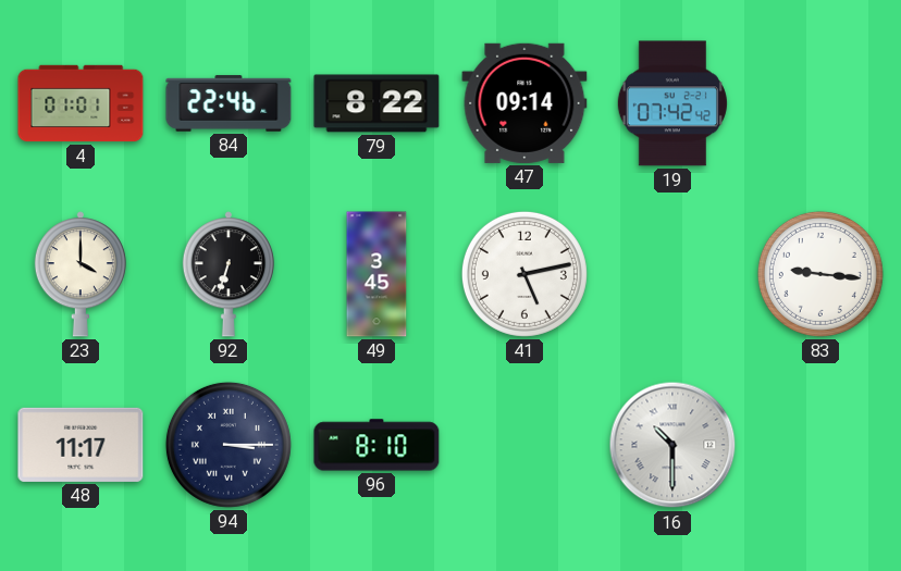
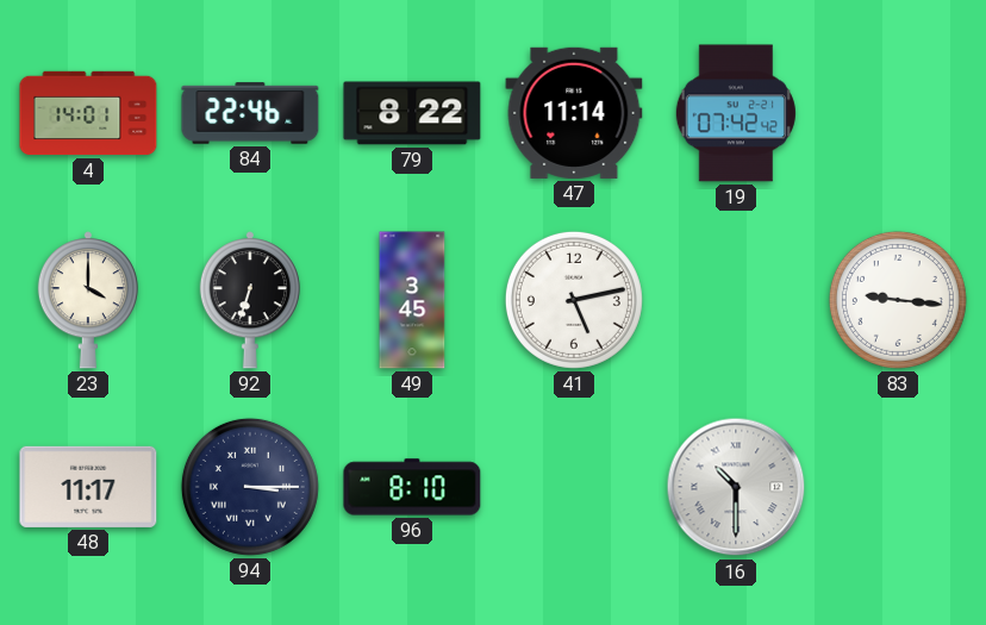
4: 01:01 -> 14:01
47: 09:14 -> 11:14
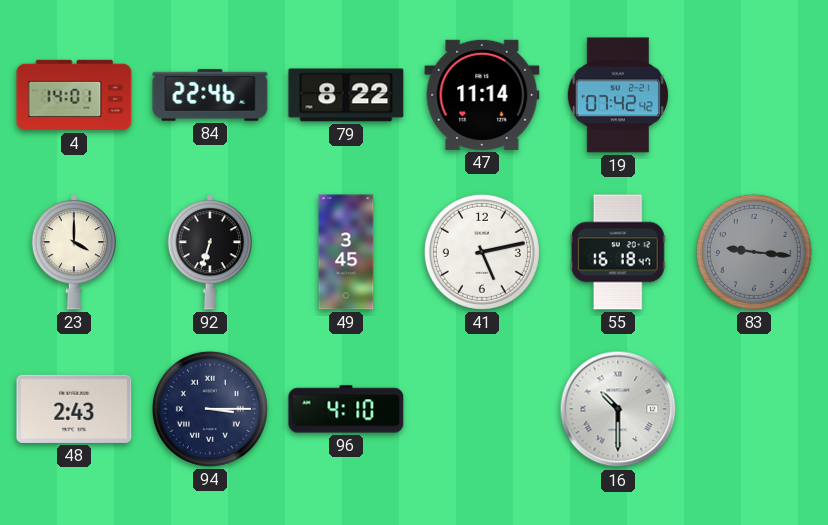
55: none -> 16:18
83 dial: white -> grey
48: 11:17 -> 2:43
96: 8:10 -> 4:10
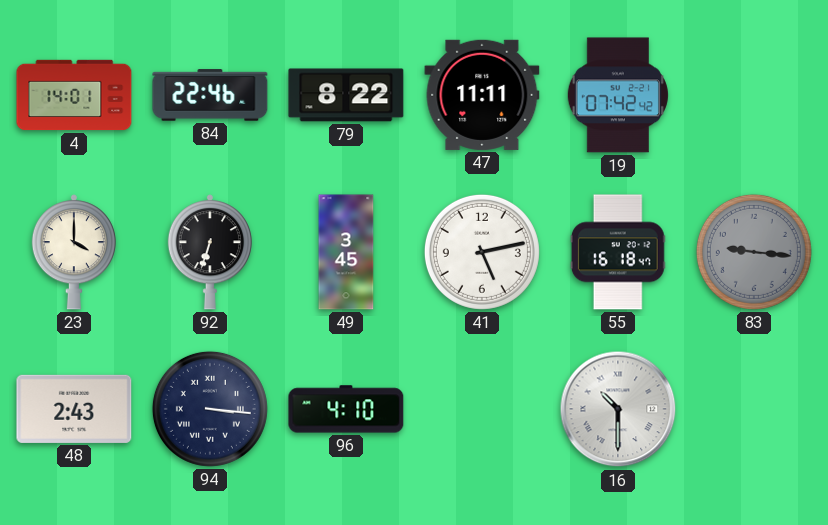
47: 11:14 -> 11:11
94: 3:15 -> 3:16
